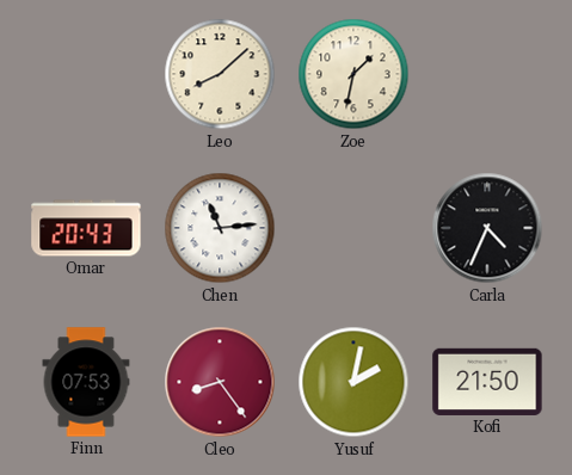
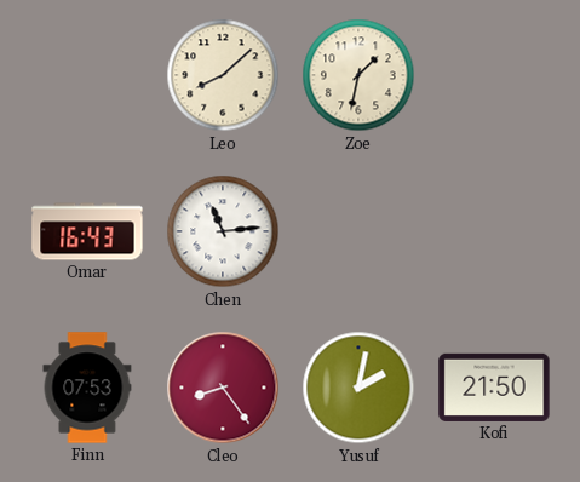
Omar: 20:43 -> 16:43
Carla: 4:34 -> none
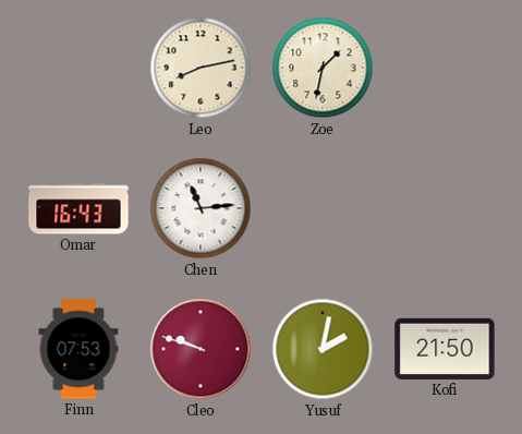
Leo: 8:08 -> 8:13
Cleo: 8:24 -> 9:48
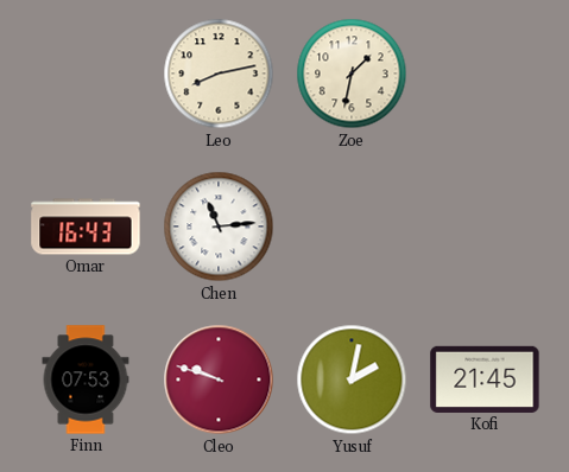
Kofi: 21:50 -> 21:45
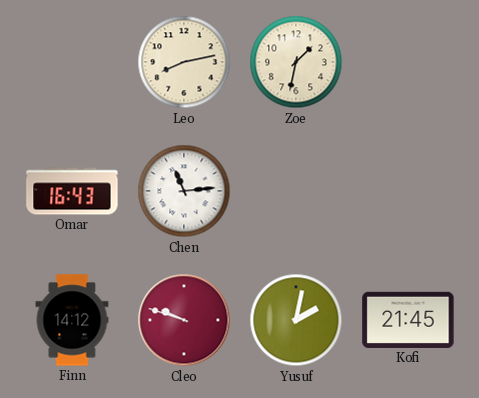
Finn: 07:53 -> 14:12
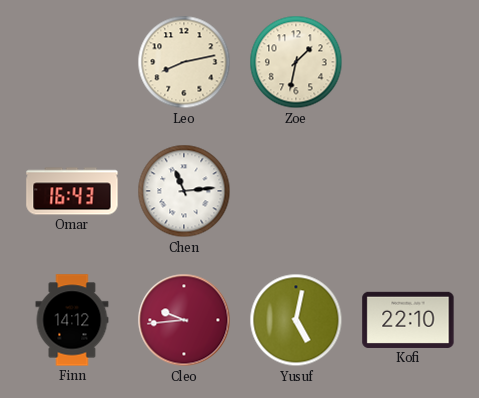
Cleo: 9:48 -> 9:44
Yusuf: 2:02 -> 5:02
Kofi: 21:45 -> 22:10
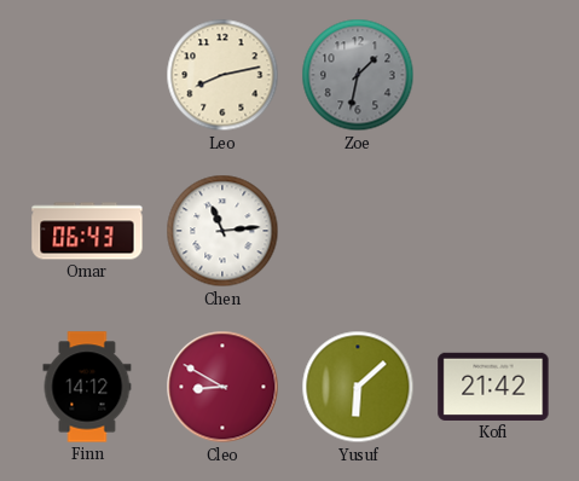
Zoe dial: cream -> grey
Omar: 16:43 -> 06:43
Cleo: 9:44 -> 8:50
Yusuf: 5:02 -> 6:08
Kofi: 22:10 -> 21:42
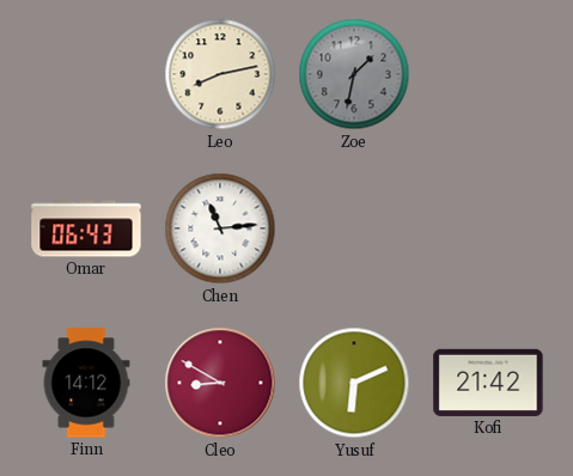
Yusuf: 6:08 -> 6:11
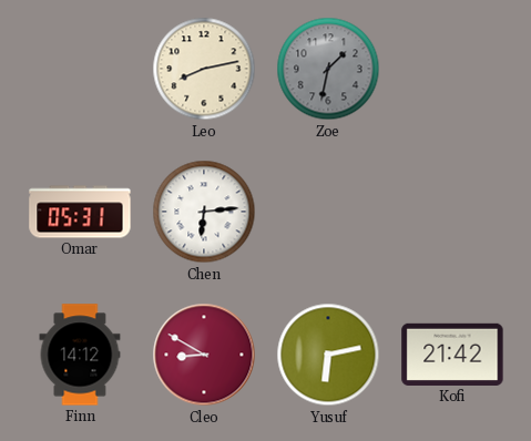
Omar: 06:43 -> 05:31
Chen: 11:14 -> 6:14
Yusuf: 6:11 -> 6:13
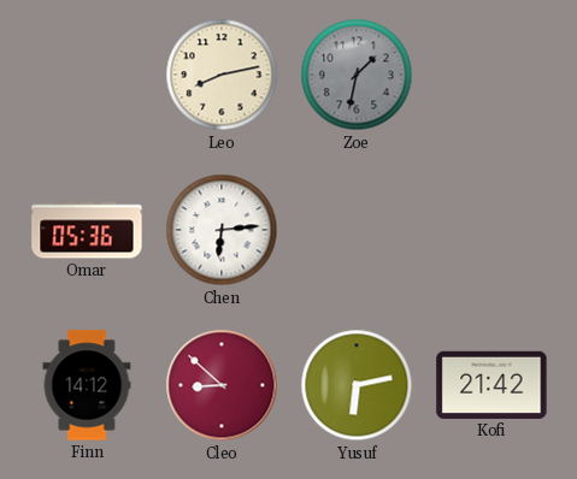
Omar: 05:31 -> 05:36
Cleo: 8:50 -> 8:52
